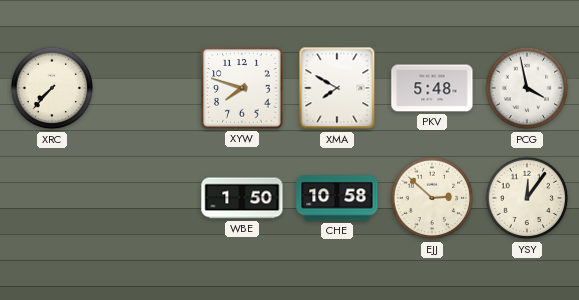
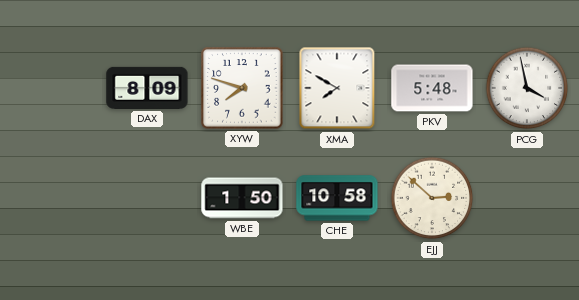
XRC: 7:37 -> none
DAX: none -> 8:09
YSY: 12:06 -> none
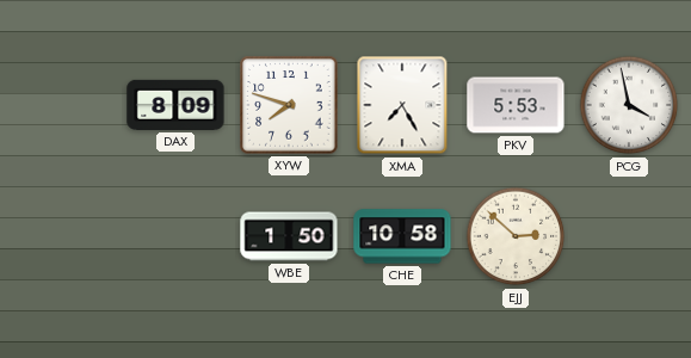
XMA: 7:50 -> 7:25
PKV: 5:48 -> 5:53
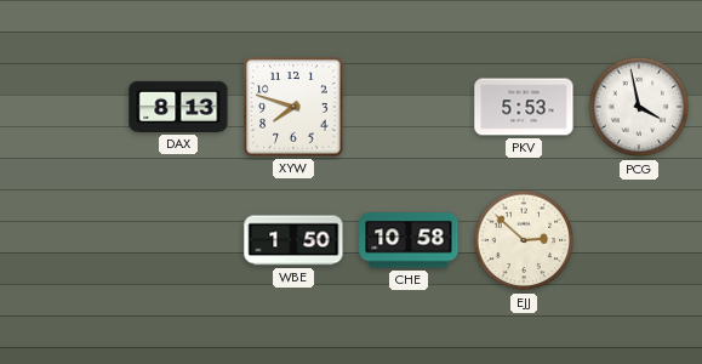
DAX: 8:09 -> 8:13
XMA: 7:25 -> none
